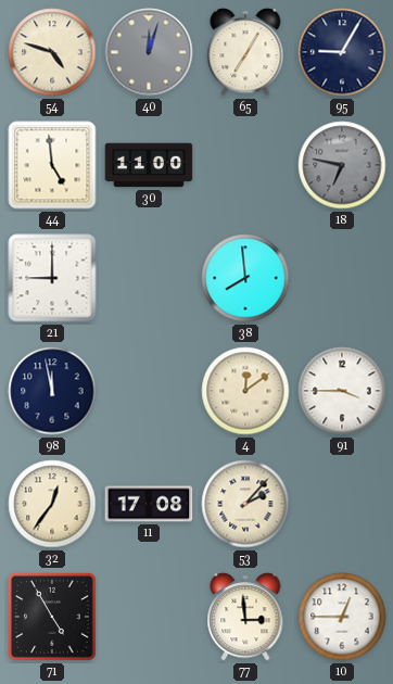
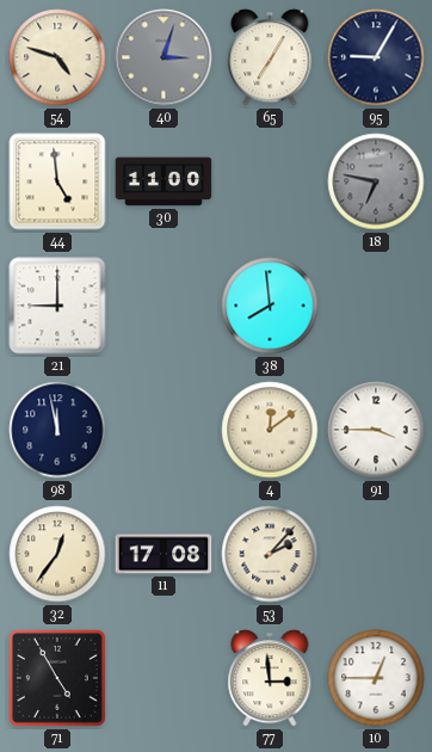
40: 12:03 -> 3:03
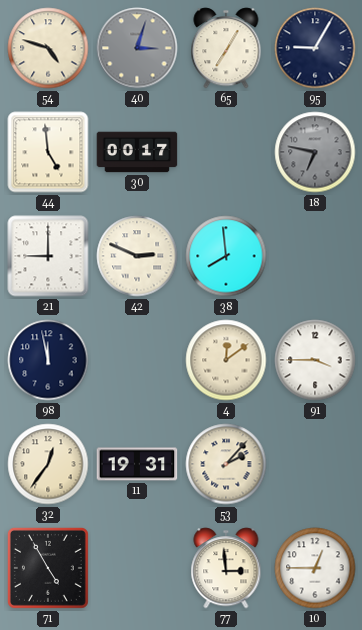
30: 11:00 -> 00:17
42: none -> 2:49
11: 17:08 -> 19:31
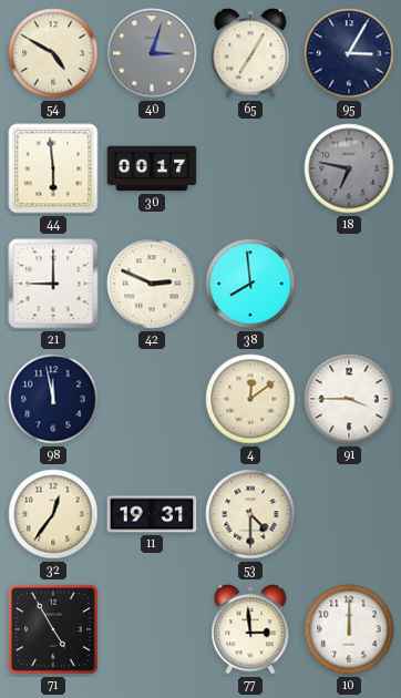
54: 4:48 -> 4:50
95: 9:05 -> 3:05
44: 4:59 -> 5:59
53: 2:07 -> 4:30
10: 12:45 -> 12:00
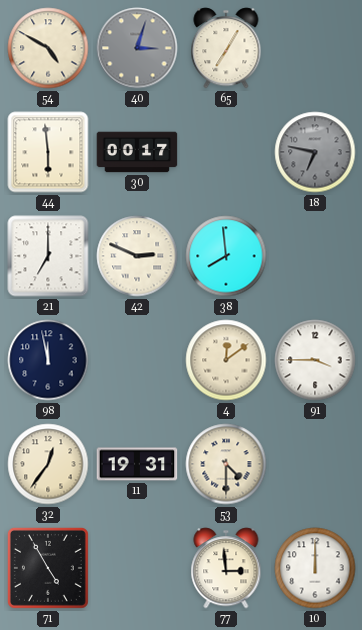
95: 3:05 -> none
21: 9:00 -> 7:00
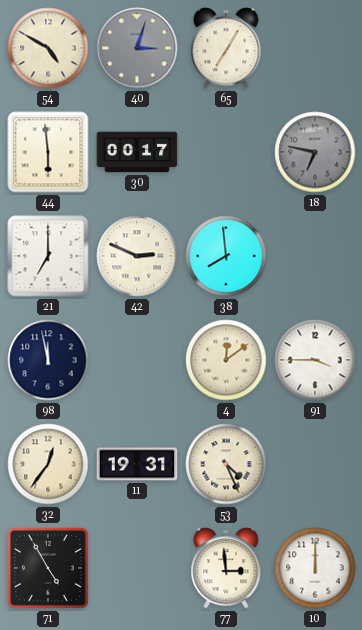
53: 4:30 -> 4:26
